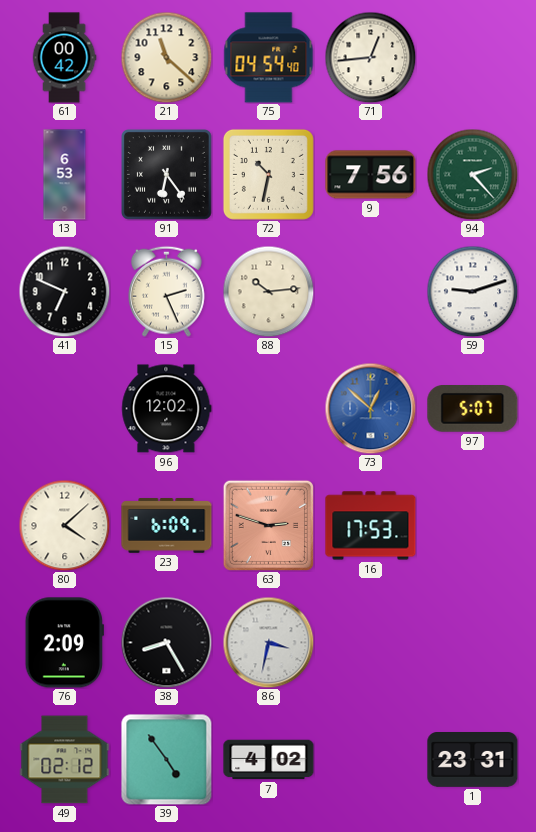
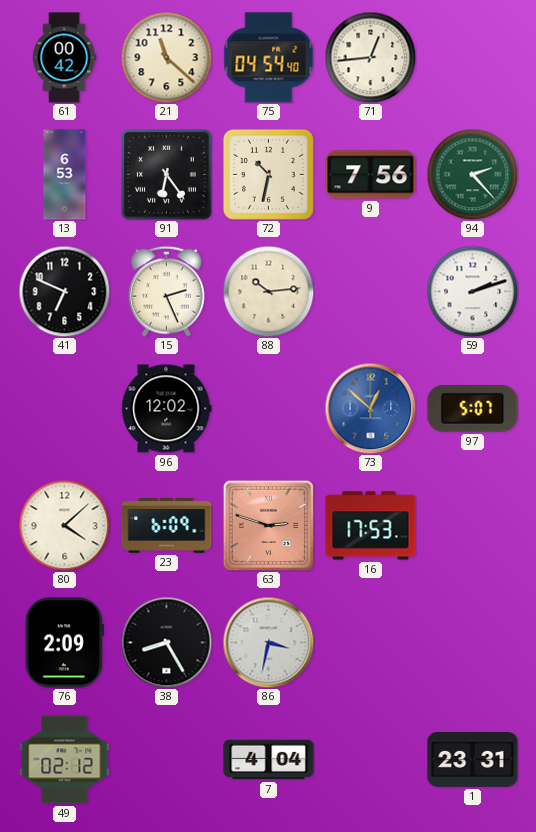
59: 9:12 -> 2:12
39: 4:54 -> none
7: 4:02 -> 4:04
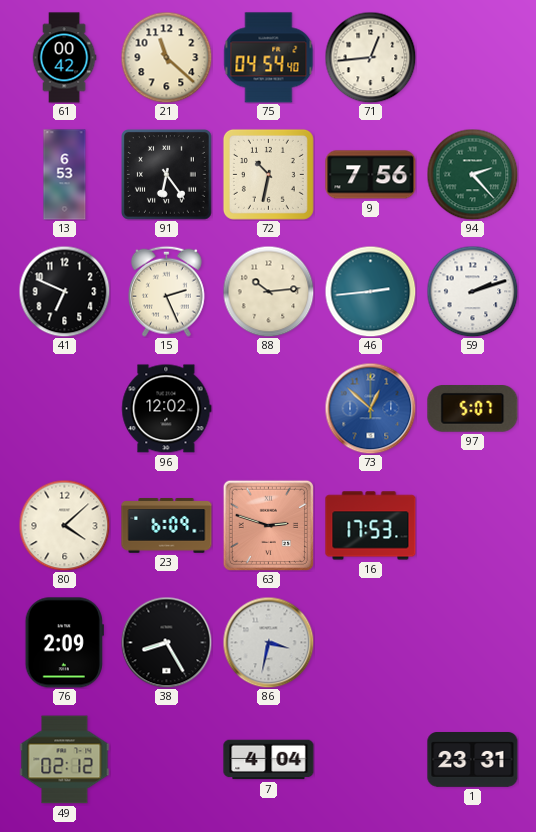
46: none -> 2:44
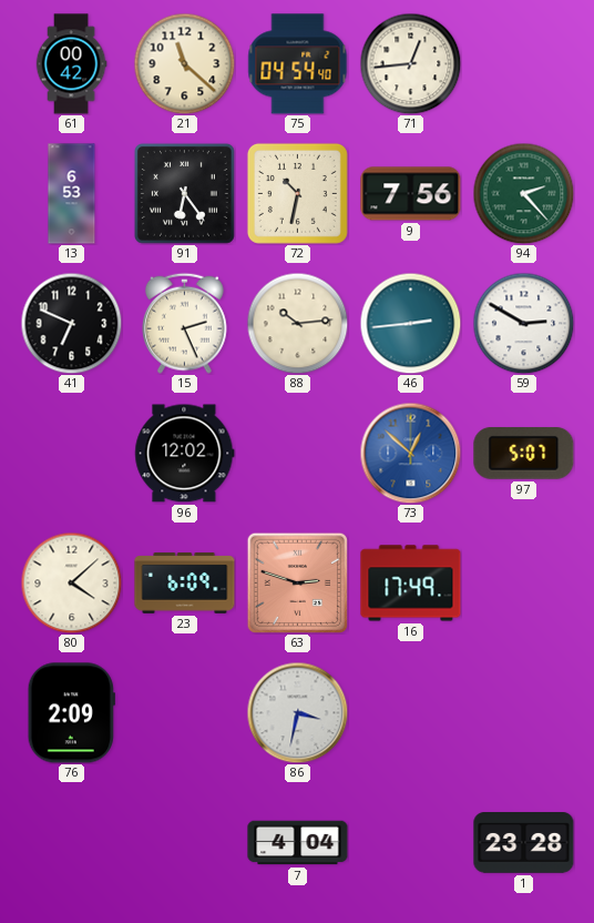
59: 2:12 -> 2:50
16: 17:53 -> 17:49
38: 8:25 -> none
49: 02:12 -> none
1: 23:31 -> 23:28
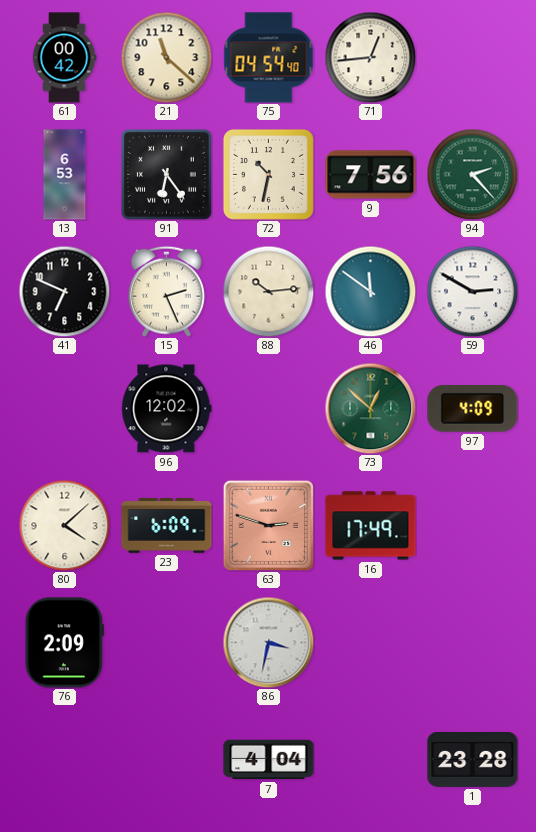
46: 2:44 -> 11:51
73 dial: blue -> green
97: 5:07 -> 4:09
